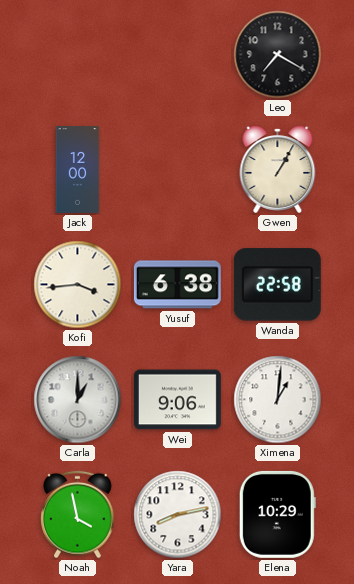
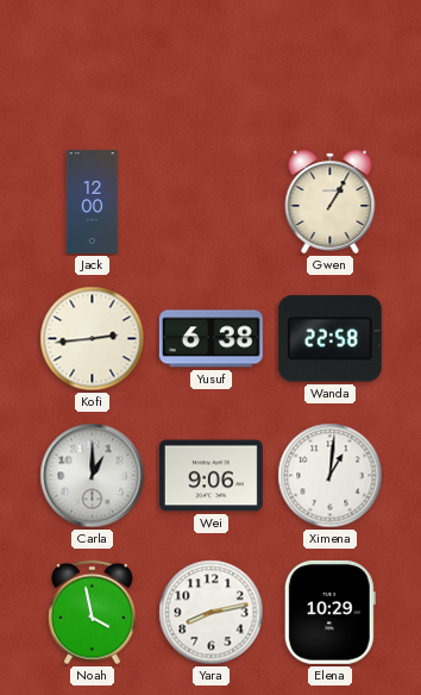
Leo: 7:20 -> none
Kofi: 3:44 -> 2:44
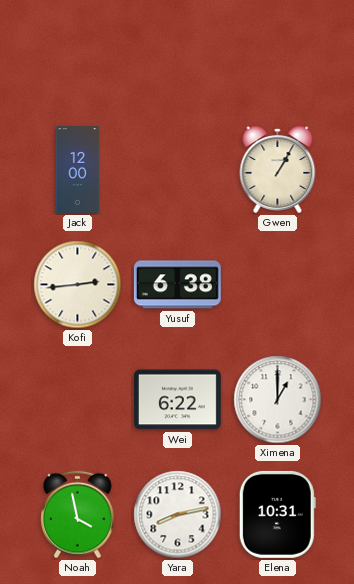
Wanda: 22:58 -> none
Carla: 1:00 -> none
Wei: 9:06 -> 6:22
Ximena: 1:01 -> 1:00
Elena: 10:29 -> 10:31
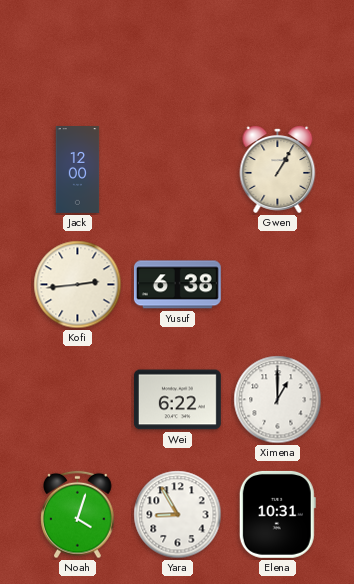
Noah: 3:58 -> 4:03
Yara: 8:13 -> 8:55
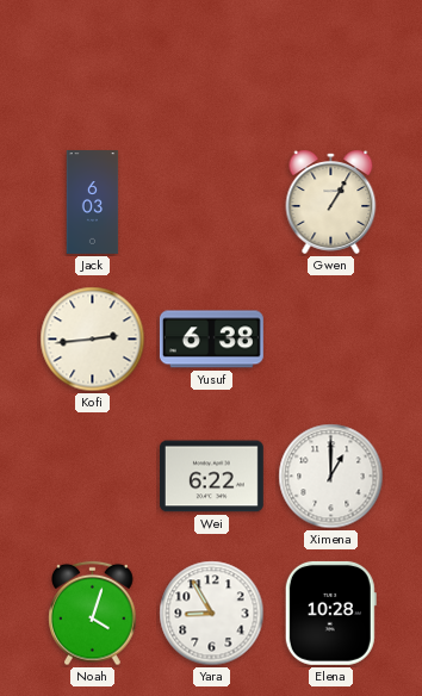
Jack: 12:00 -> 6:03
Elena: 10:31 -> 10:28
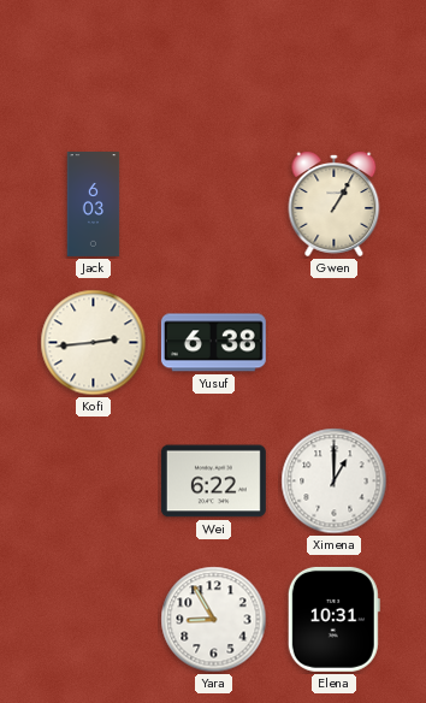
Noah: 4:03 -> none
Elena: 10:28 -> 10:31
